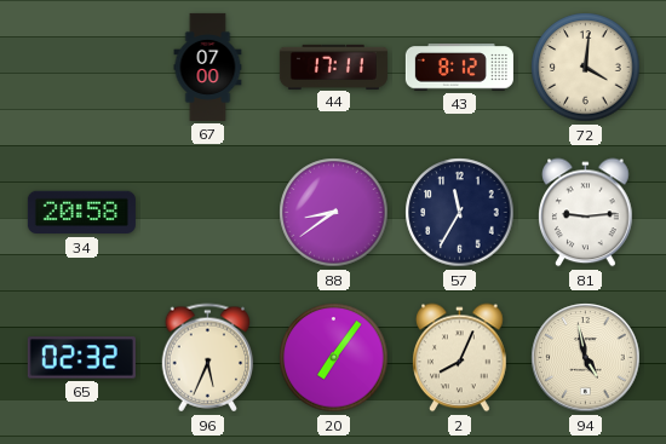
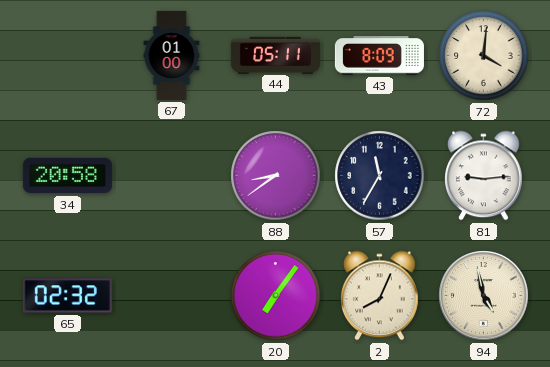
67: 07:00 -> 01:00
44: 17:11 -> 05:11
43: 8:12 -> 8:09
96: 5:34 -> none
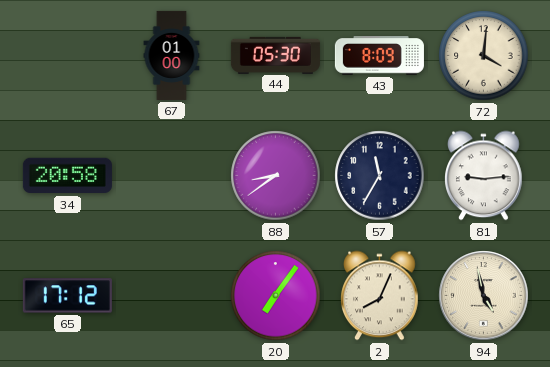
44: 05:11 -> 05:30
65: 02:32 -> 17:12
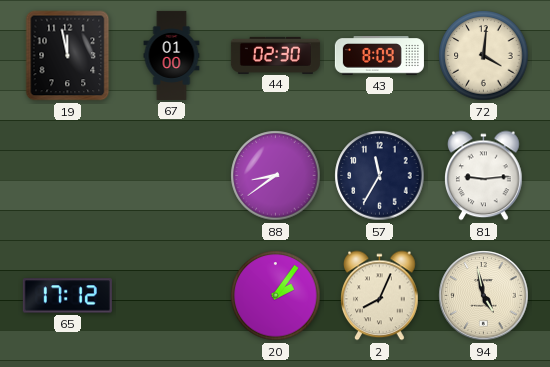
19: none -> 11:58
44: 05:30 -> 02:30
34: 20:58 -> none
20: 7:06 -> 2:06
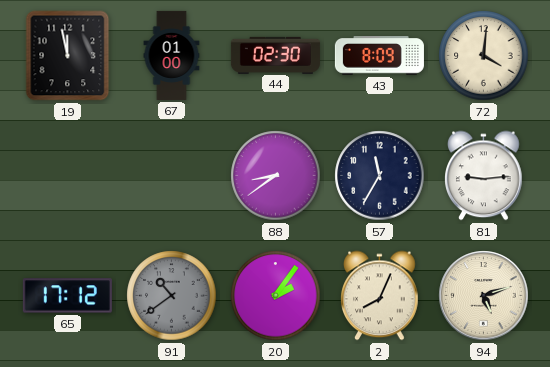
91: none -> 10:39
94: 4:58 -> 5:12
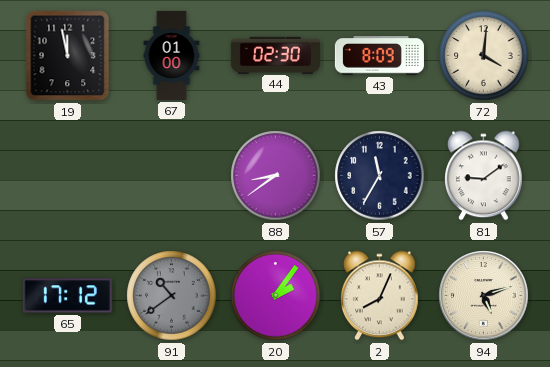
81: 9:14 -> 9:09
